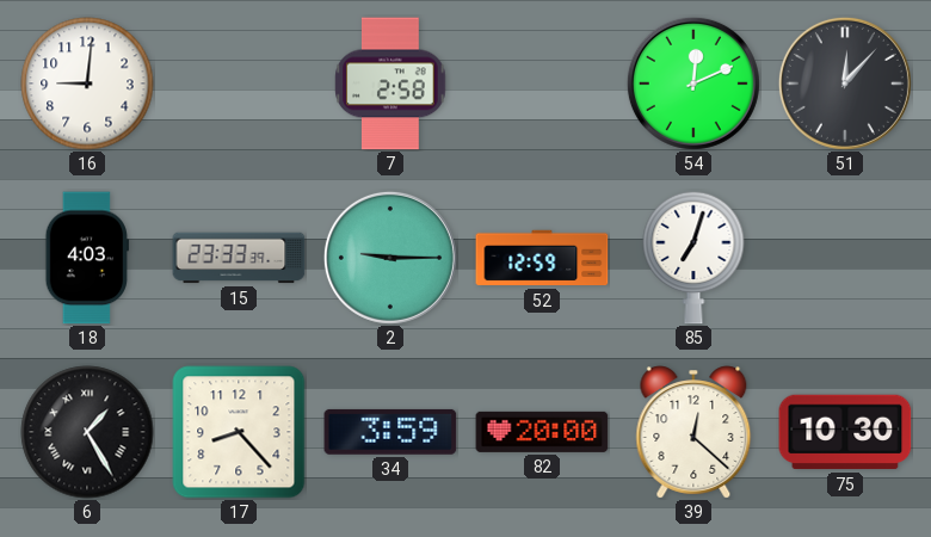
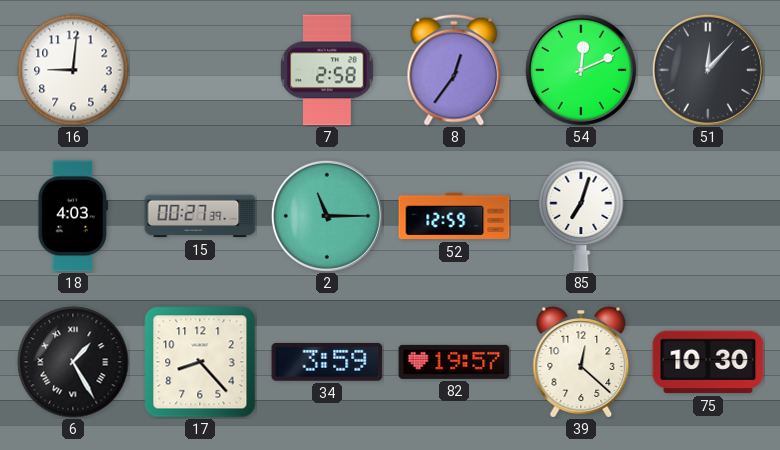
8: none -> 12:36
15: 23:33 -> 00:27
2: 9:15 -> 11:15
82: 20:00 -> 19:57
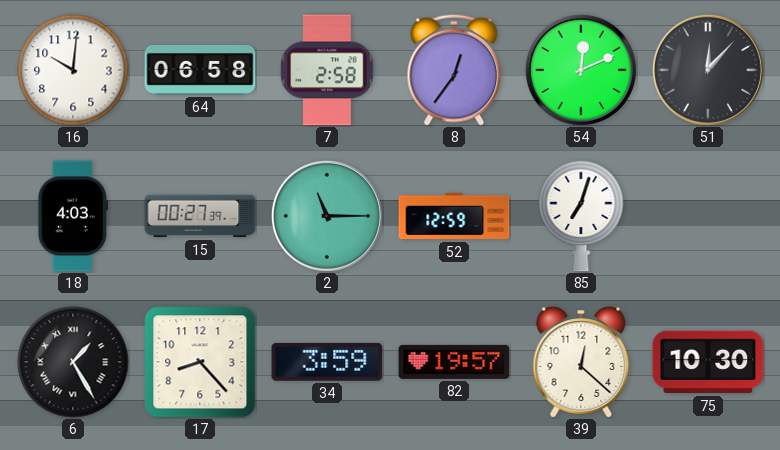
16: 9:01 -> 10:01
64: none -> 06:58
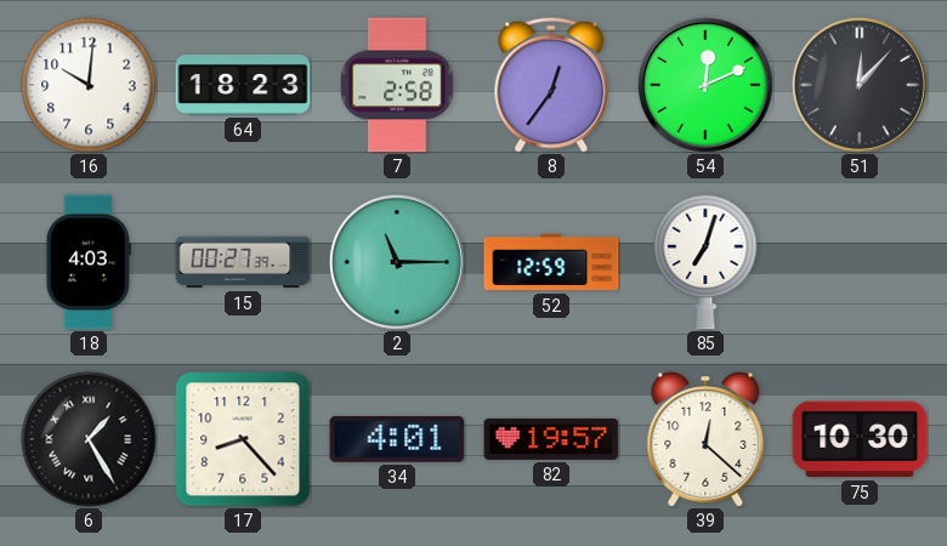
64: 06:58 -> 18:23
34: 3:59 -> 4:01
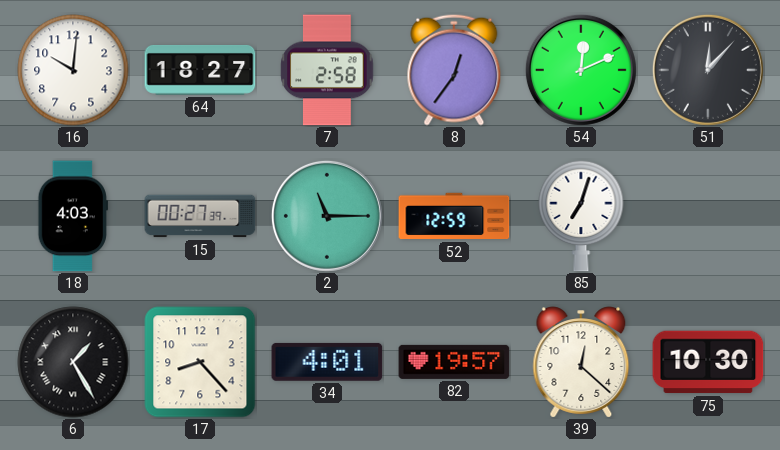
64: 18:23 -> 18:27
